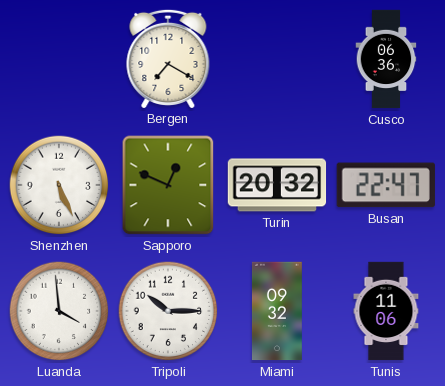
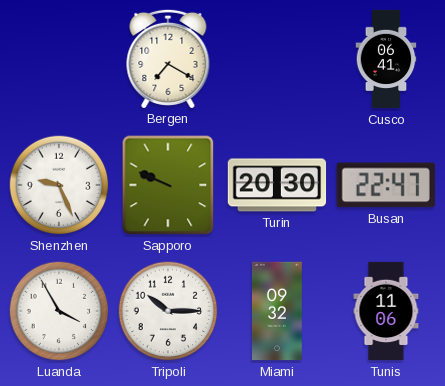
Cusco: 06:36 -> 06:41
Shenzhen: 5:26 -> 9:26
Sapporo: 12:49 -> 9:49
Turin: 20:32 -> 20:30
Luanda: 3:59 -> 3:55
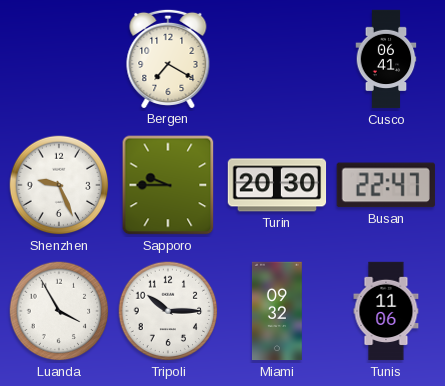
Sapporo: 9:49 -> 9:45
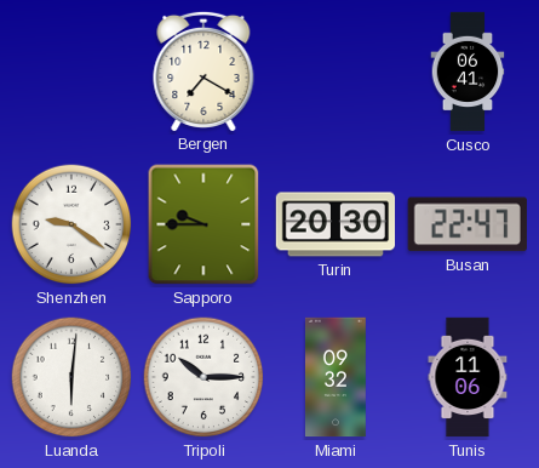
Shenzhen: 9:26 -> 9:21
Luanda: 3:55 -> 6:01
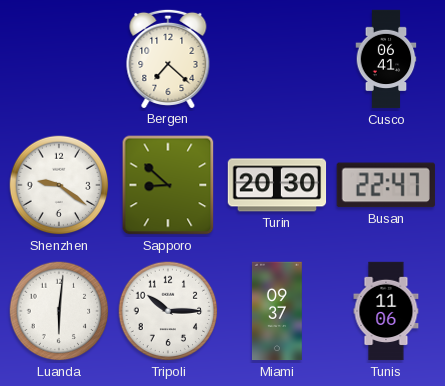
Bergen: 7:20 -> 7:22
Sapporo: 9:45 -> 8:52
Miami: 09:32 -> 09:37
